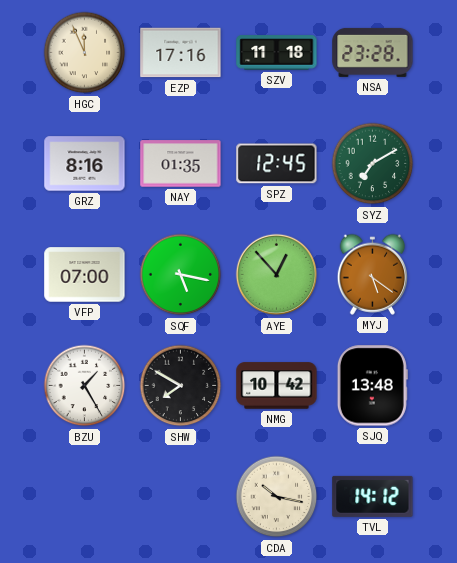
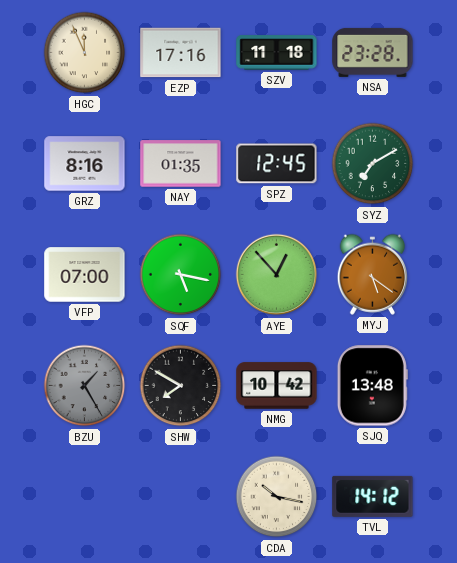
BZU dial: white -> grey
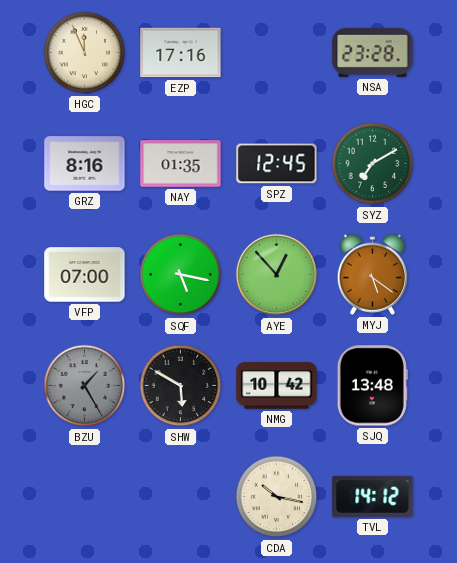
SZV: 11:18 -> none
SHW: 7:50 -> 5:50
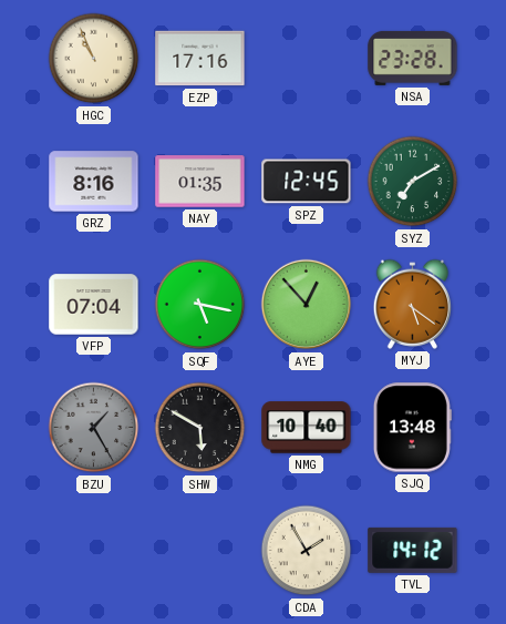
HGC: 11:56 -> 10:56
VFP: 07:00 -> 07:04
NMG: 10:42 -> 10:40
CDA: 10:17 -> 1:55
